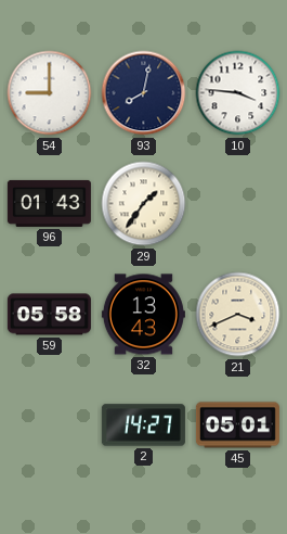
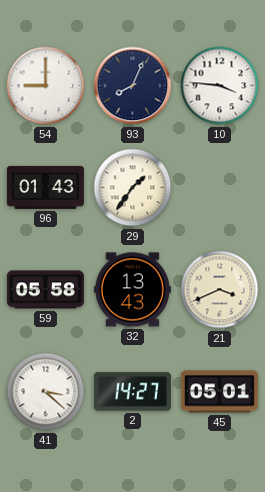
93: 8:02 -> 8:04
41: none -> 3:22
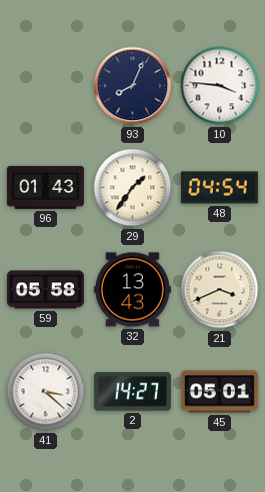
54: 9:00 -> none
48: none -> 04:54
